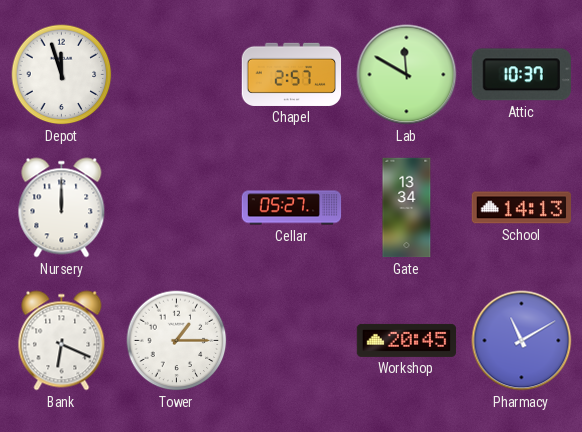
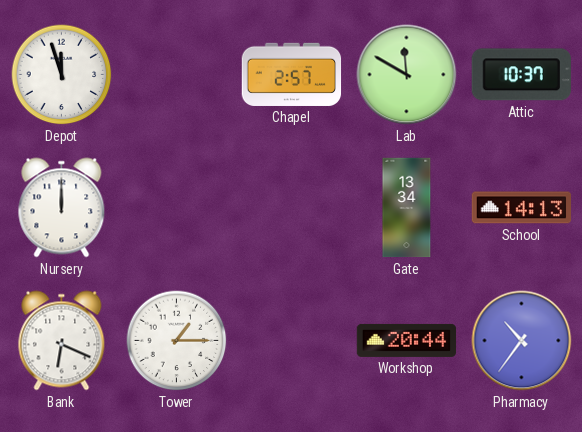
Cellar: 05:27 -> none
Workshop: 20:45 -> 20:44
Pharmacy: 11:10 -> 10:36
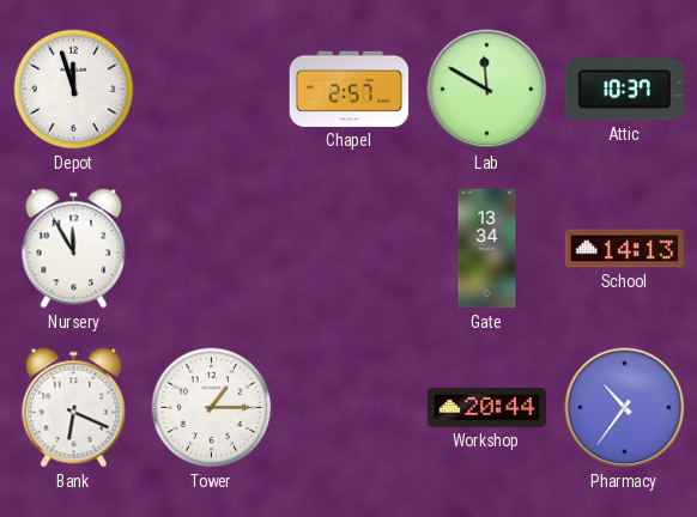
Nursery: 12:00 -> 11:55
